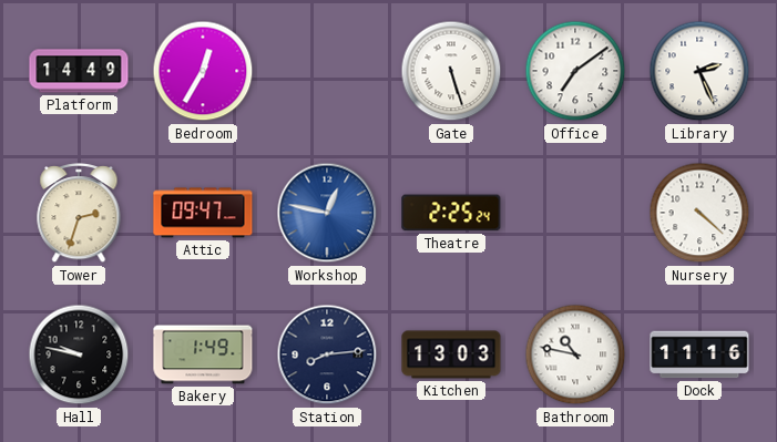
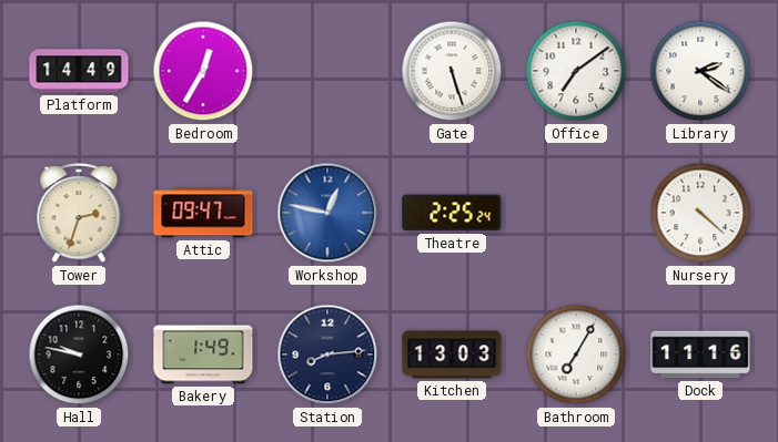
Library: 2:26 -> 2:21
Bathroom: 10:47 -> 7:05
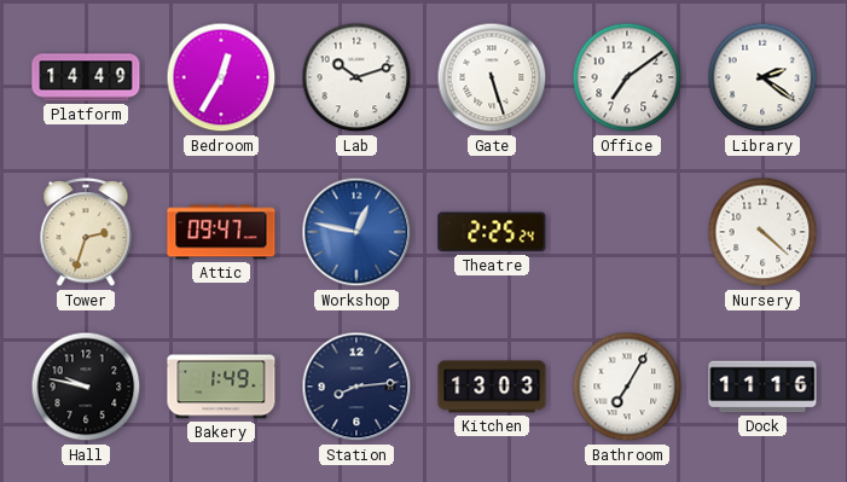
Lab: none -> 10:12
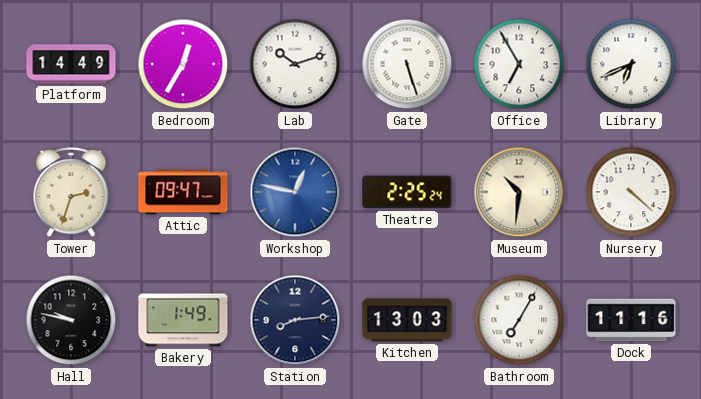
Office: 7:09 -> 6:55
Library: 2:21 -> 6:41
Museum: none -> 10:31
